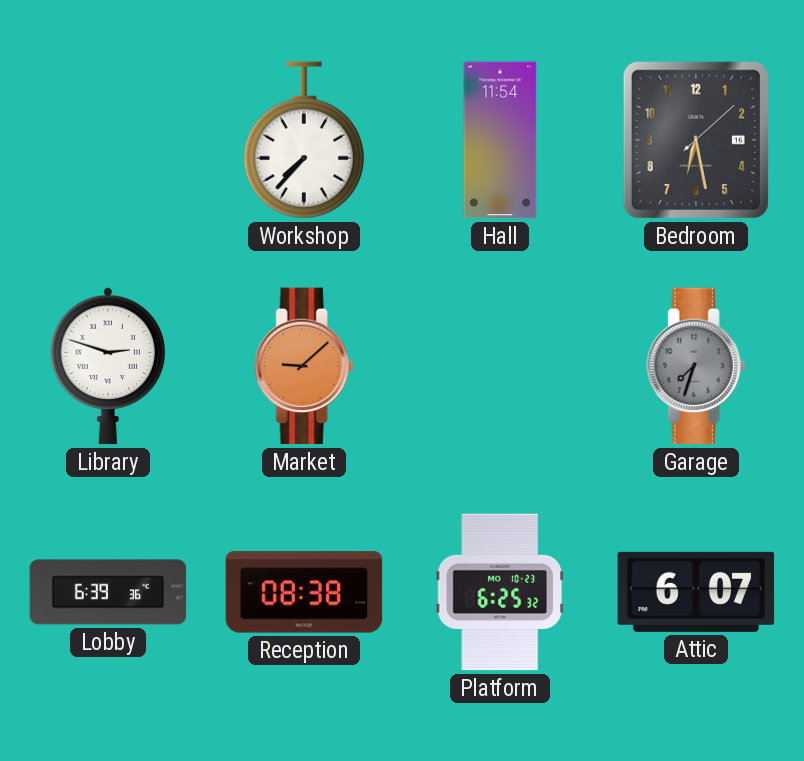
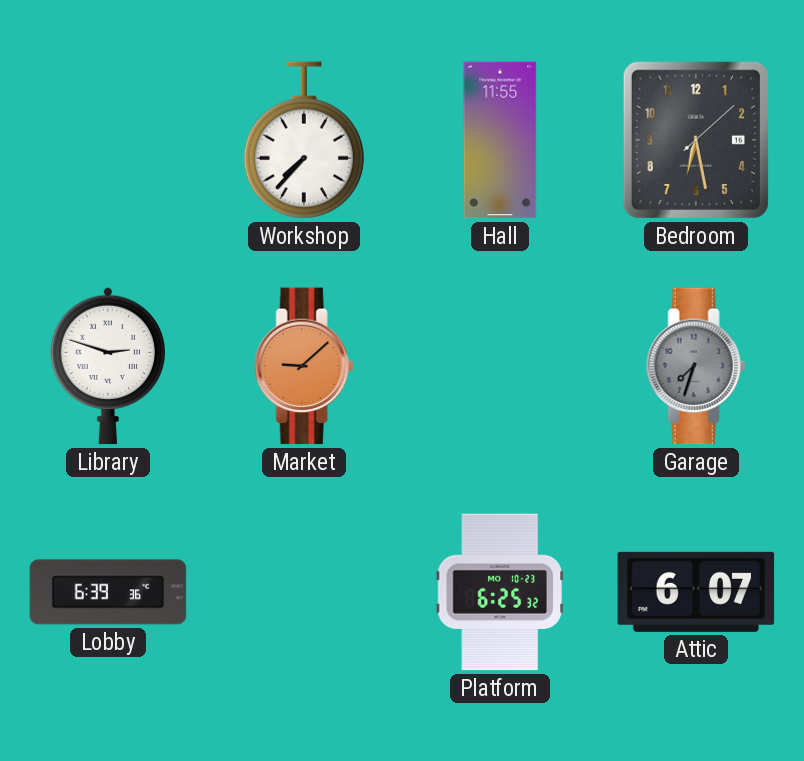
Hall: 11:54 -> 11:55
Reception: 08:38 -> none
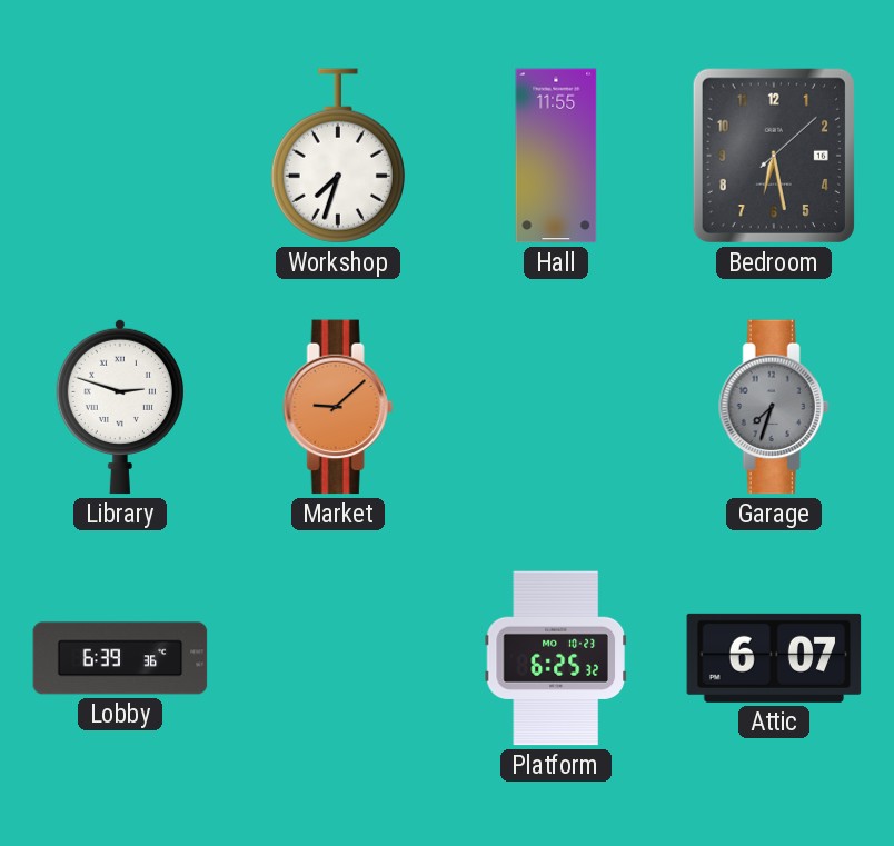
Workshop: 7:37 -> 7:33
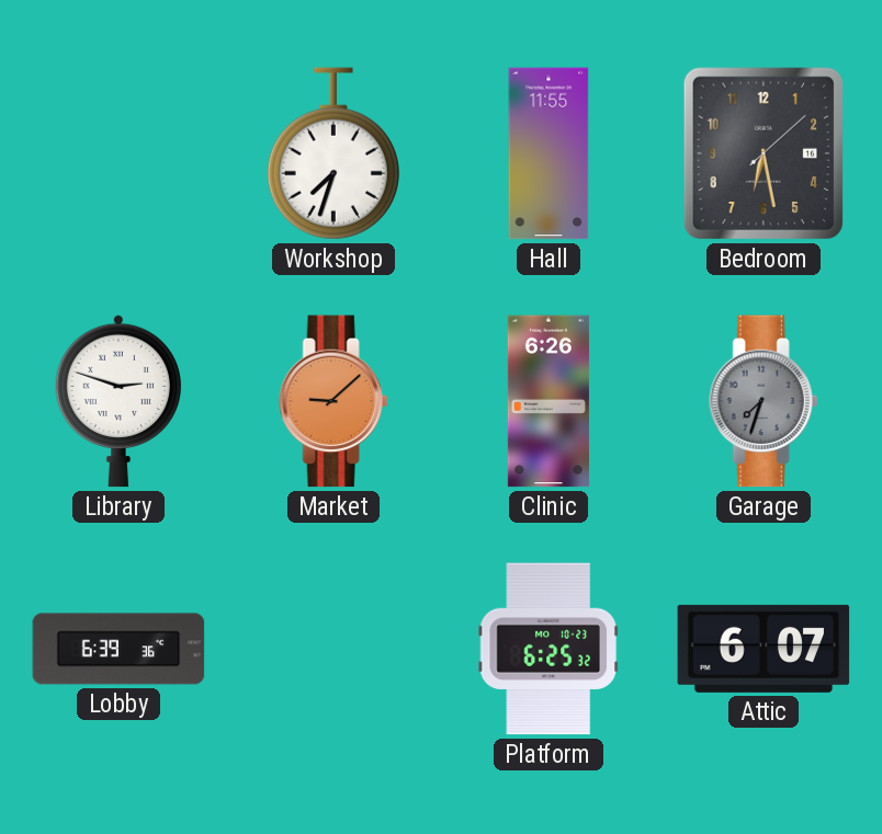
Clinic: none -> 6:26
